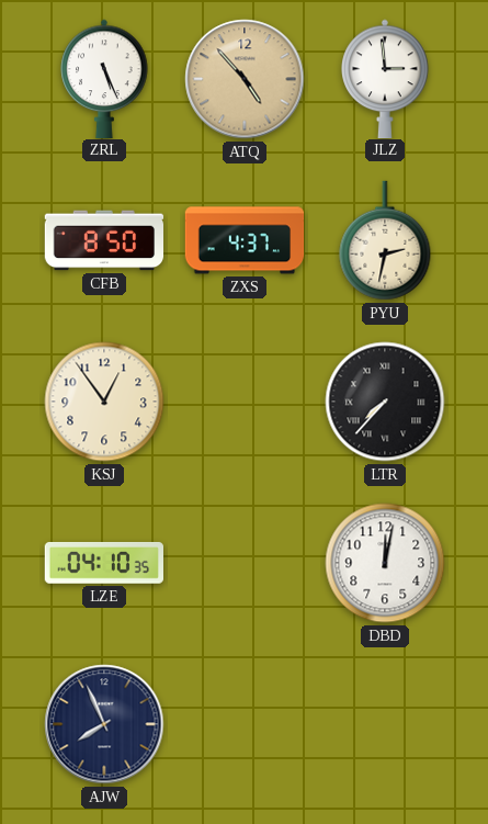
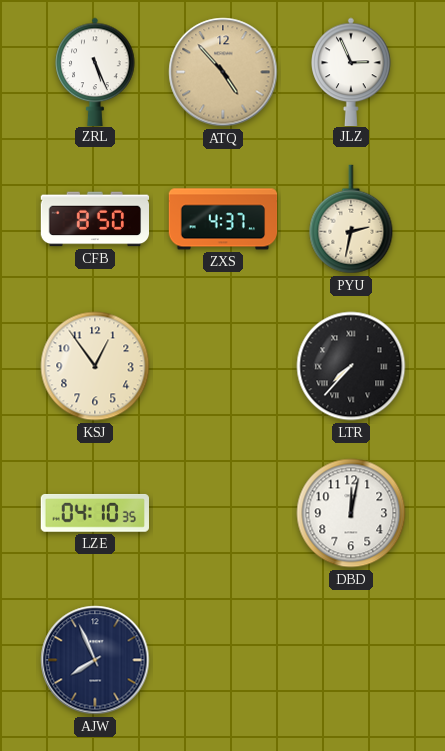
JLZ: 2:59 -> 2:56
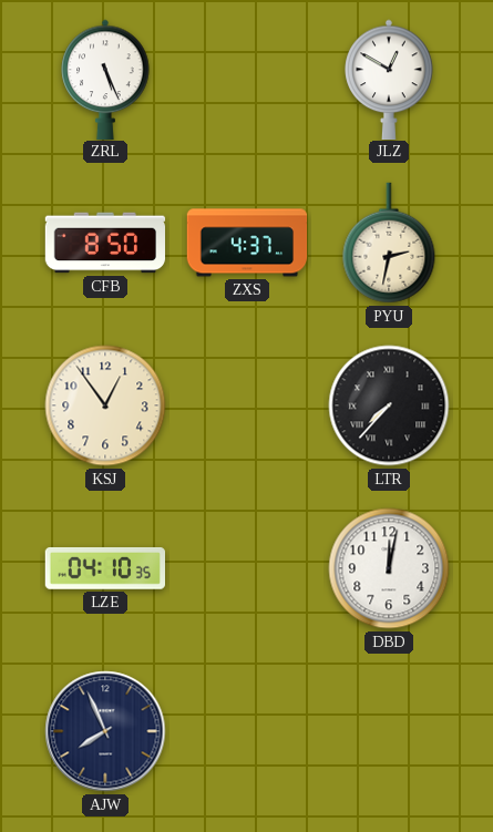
ATQ: 4:53 -> none
JLZ: 2:56 -> 12:50
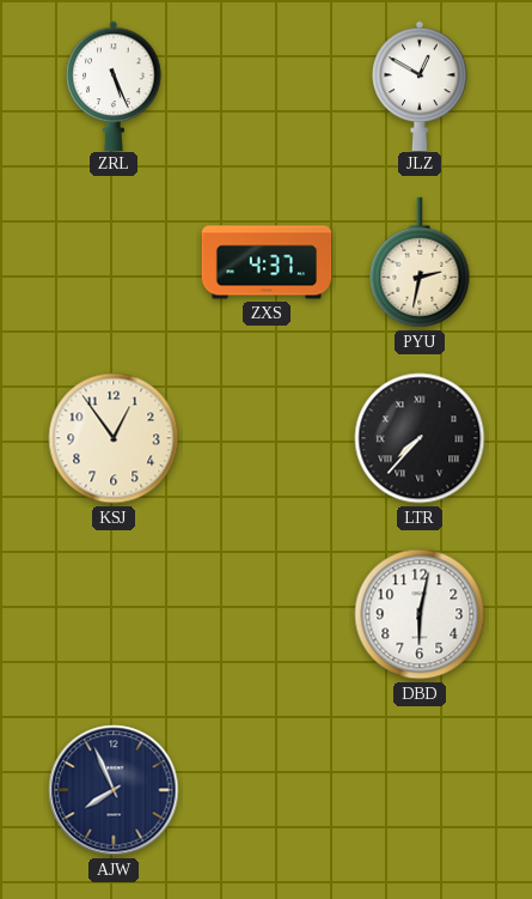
CFB: 8:50 -> none
LZE: 04:10 -> none
DBD: 12:02 -> 6:02
